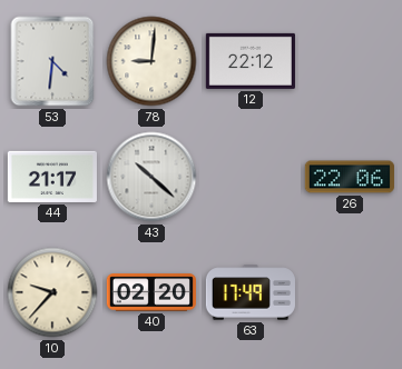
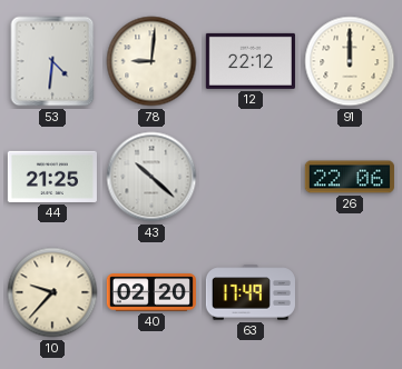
91: none -> 12:00
44: 21:17 -> 21:25
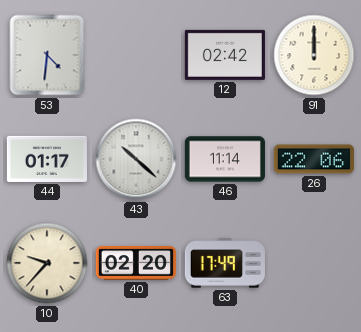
78: 9:01 -> none
12: 22:12 -> 02:42
44: 21:25 -> 01:17
46: none -> 11:14
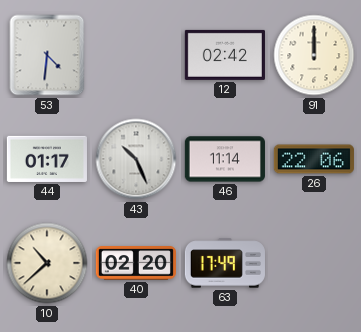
43: 10:22 -> 10:26
10: 9:37 -> 10:38
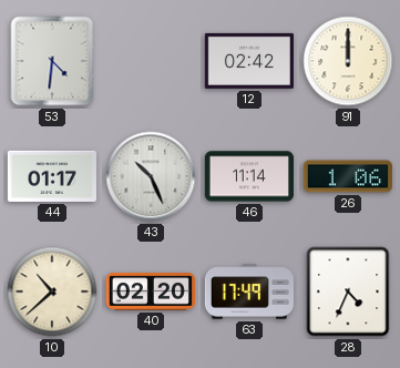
26: 22:06 -> 1:06
28: none -> 4:34
